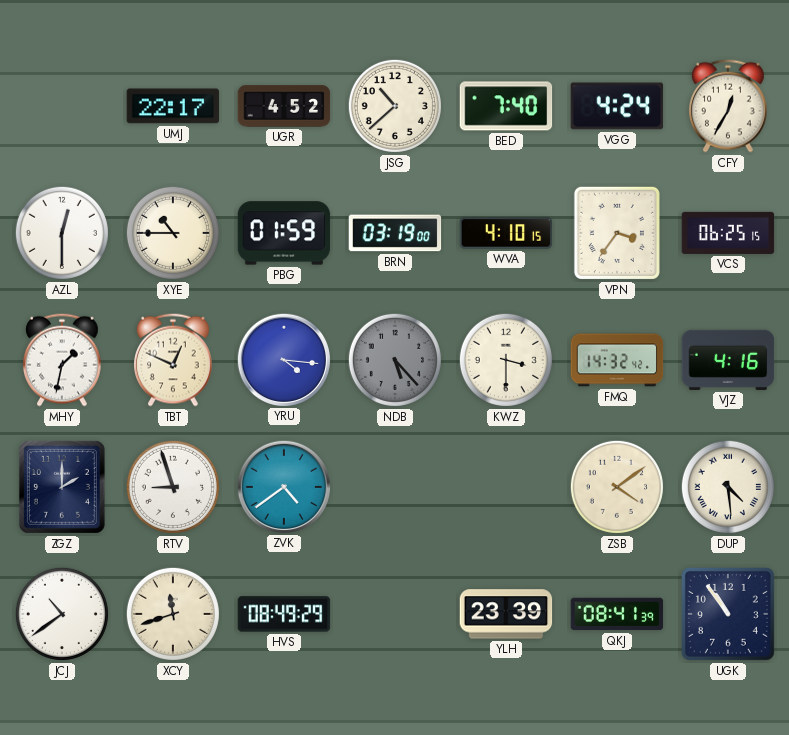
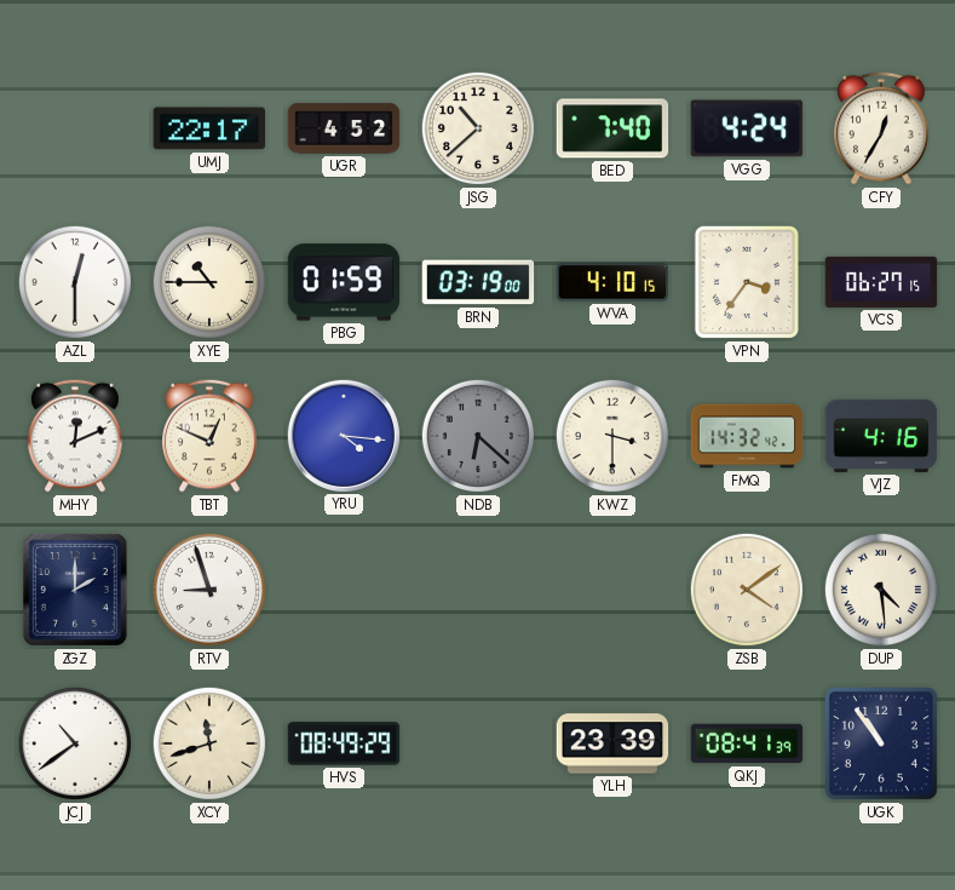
VCS: 06:25 -> 06:27
MHY: 1:32 -> 12:11
NDB: 5:23 -> 6:22
ZVK: 4:39 -> none
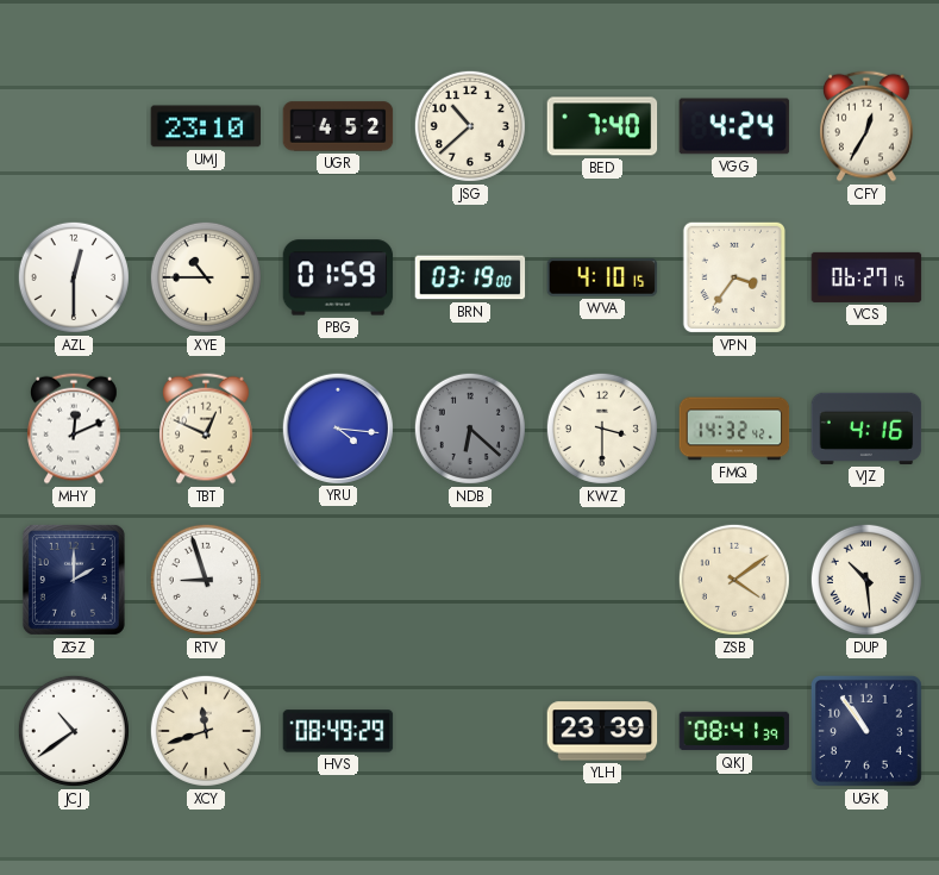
UMJ: 22:17 -> 23:10
DUP: 4:29 -> 10:29
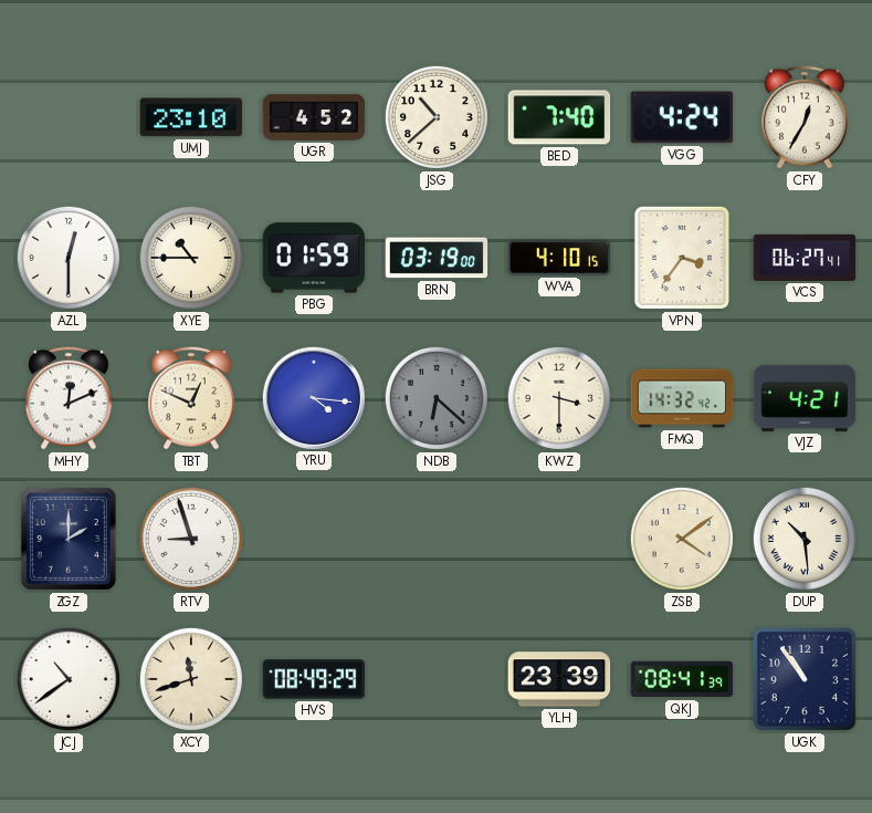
VCS: 06:27:15 -> 06:27:41
VJZ: 4:16 -> 4:21
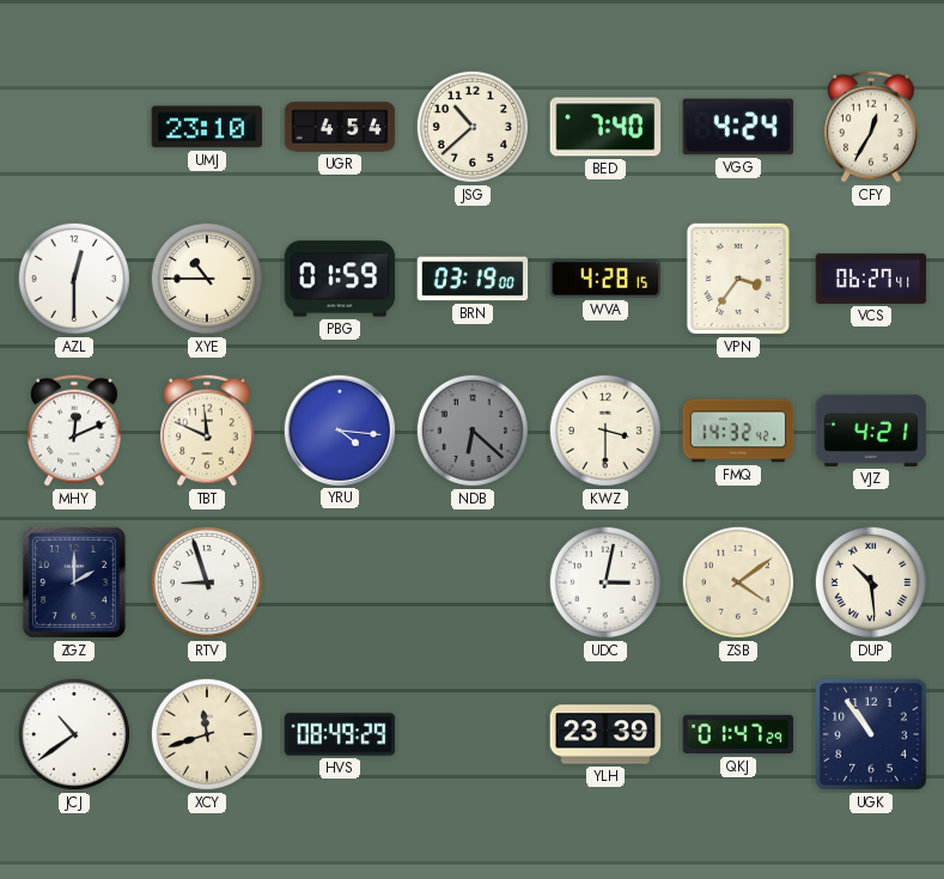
UGR: 4:52 -> 4:54
WVA: 4:10 -> 4:28
TBT: 12:49 -> 11:49
UDC: none -> 3:02
QKJ: 08:41 -> 01:47
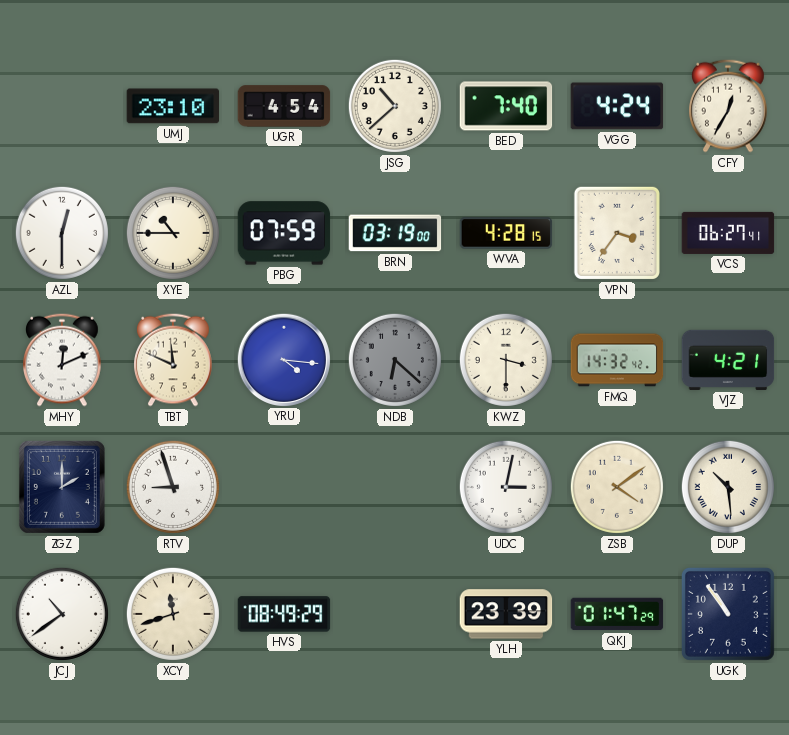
PBG: 01:59 -> 07:59
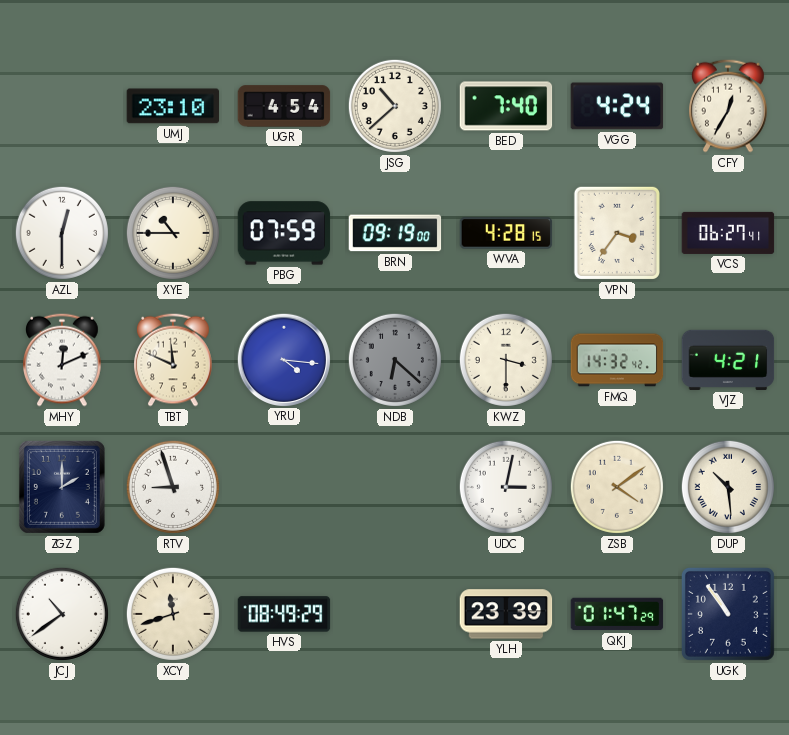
BRN: 03:19 -> 09:19
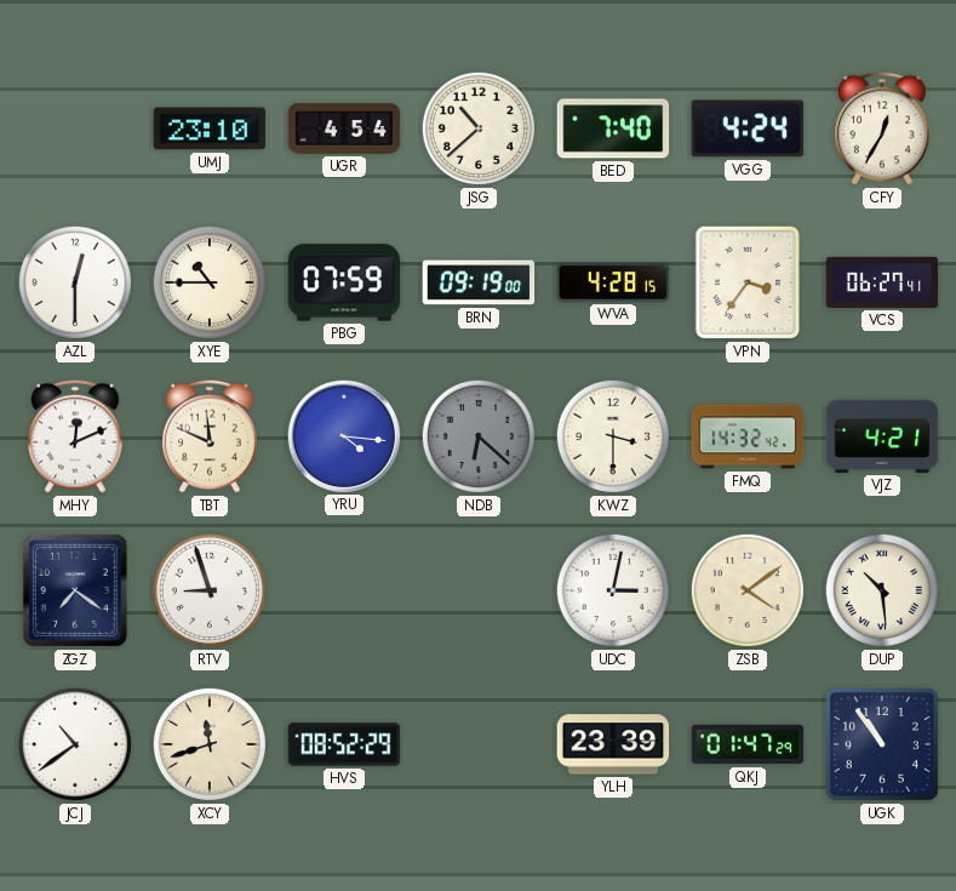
ZGZ: 2:00 -> 7:21
HVS: 08:49 -> 08:52
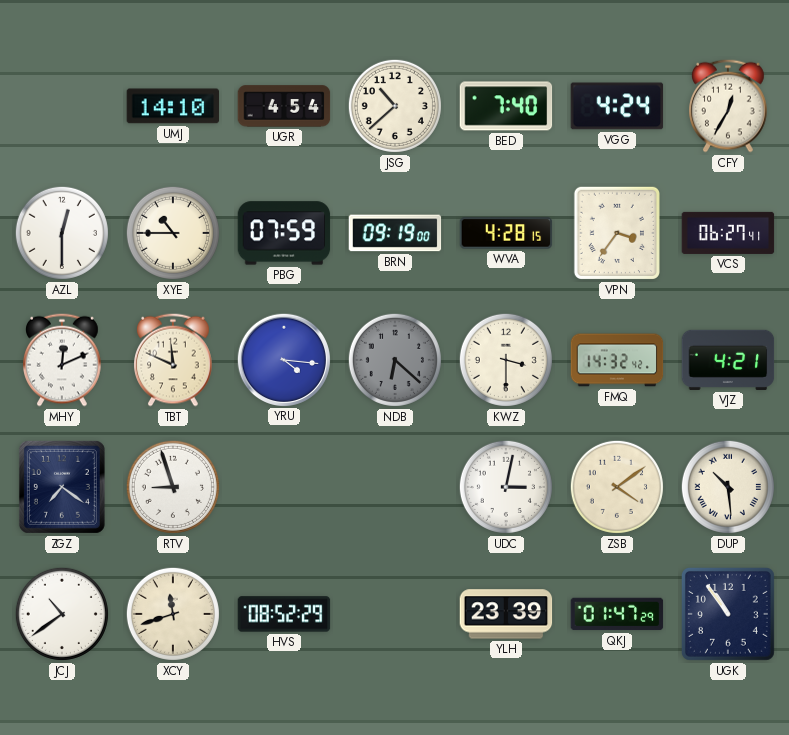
UMJ: 23:10 -> 14:10
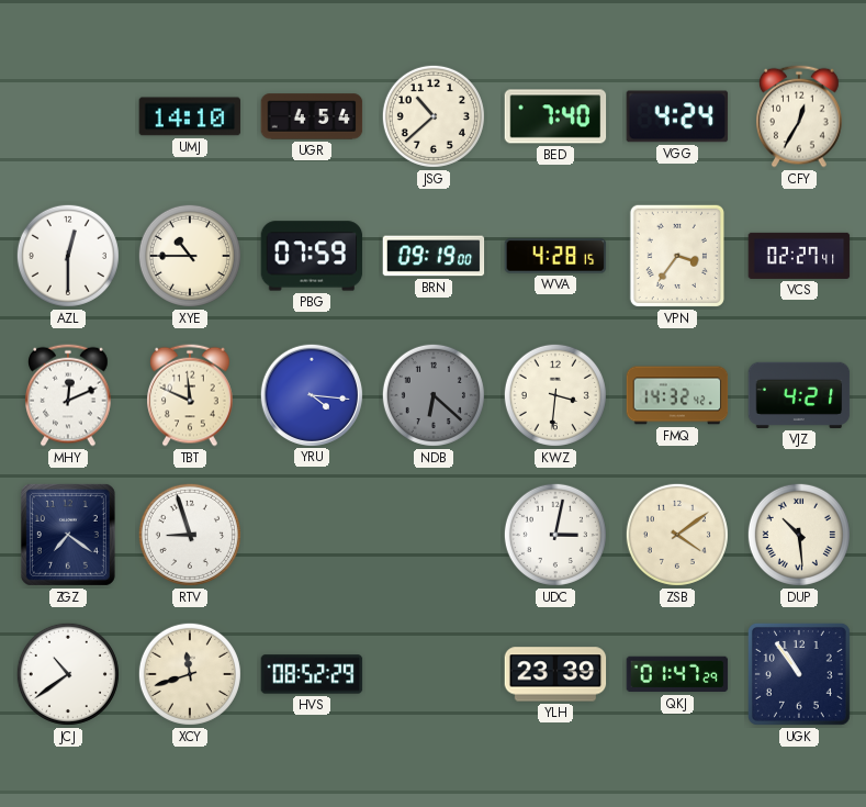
VCS: 06:27 -> 02:27
KWZ: 3:30 -> 3:31
